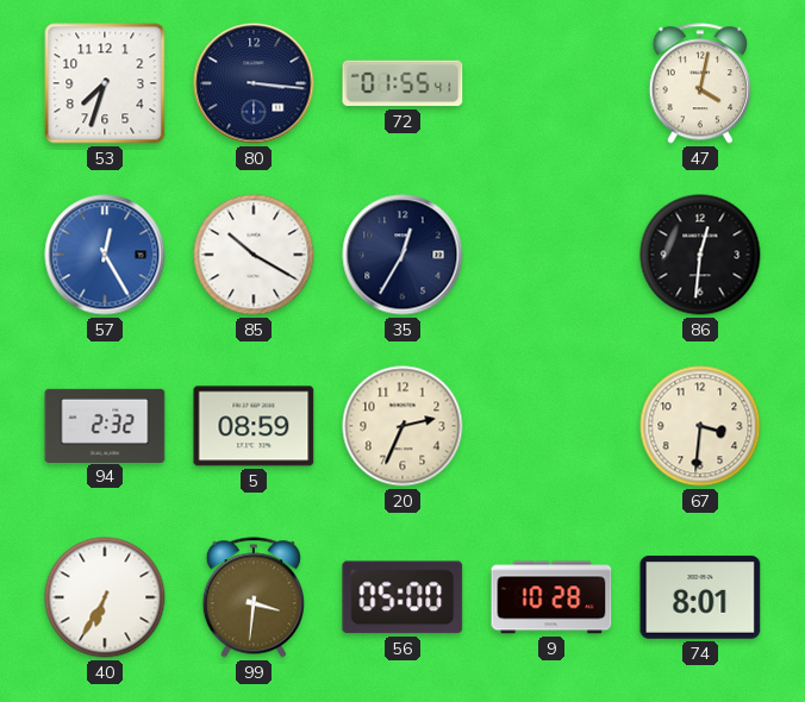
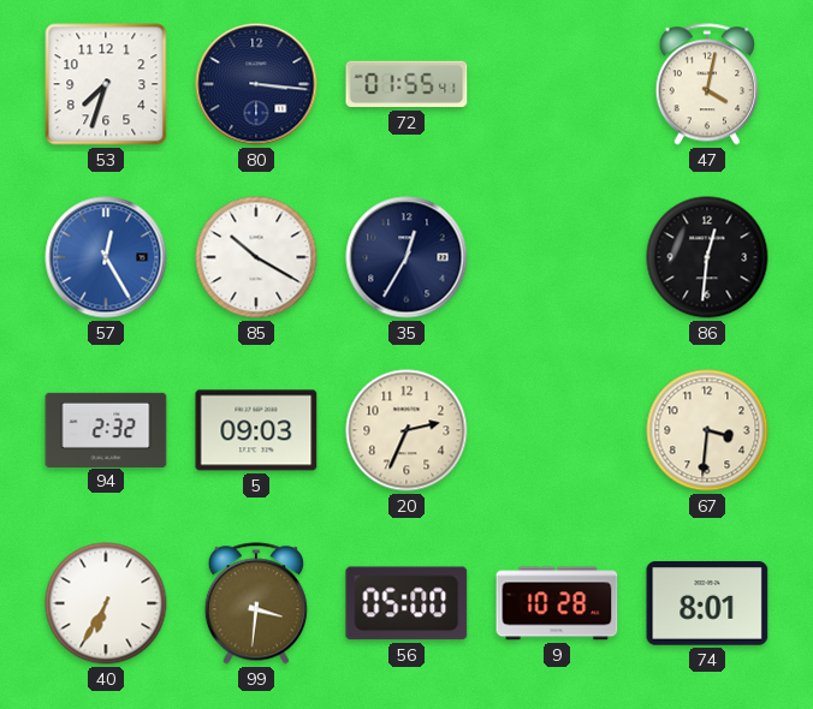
5: 08:59 -> 09:03
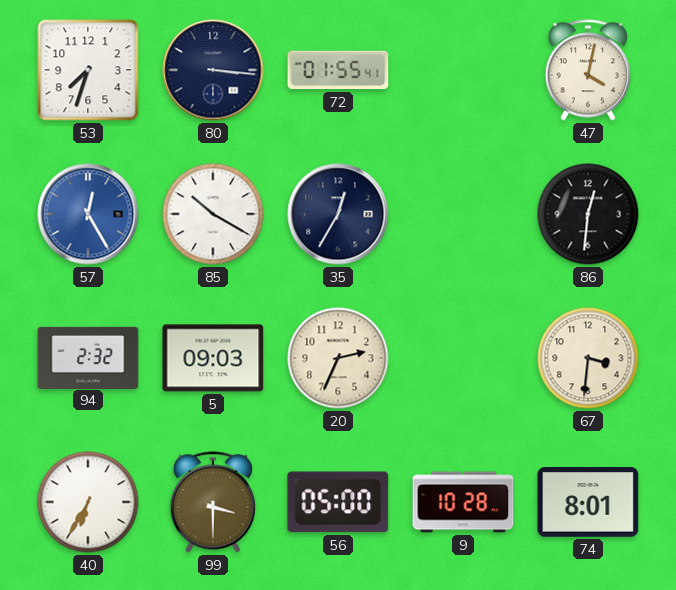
99: 3:31 -> 3:30
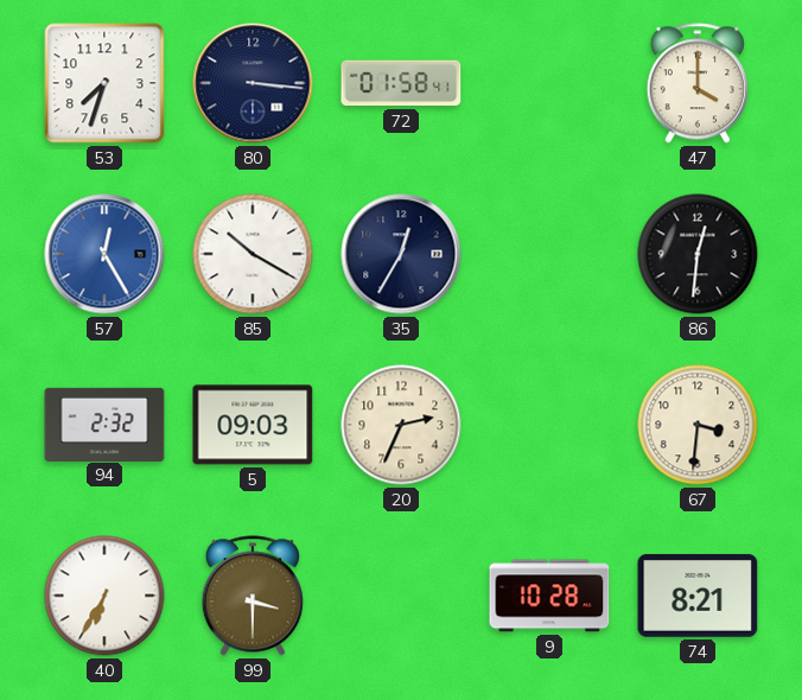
72: 01:55 -> 01:58
47: 4:02 -> 4:00
56: 05:00 -> none
74: 8:01 -> 8:21
